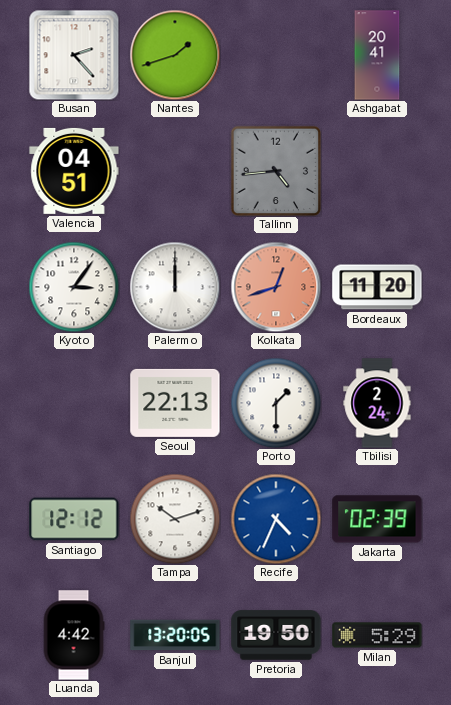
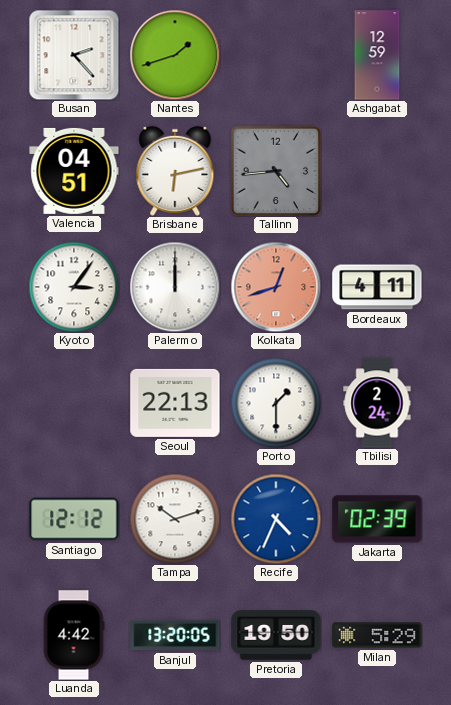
Ashgabat: 20:41 -> 12:59
Brisbane: none -> 6:13
Bordeaux: 11:20 -> 4:11
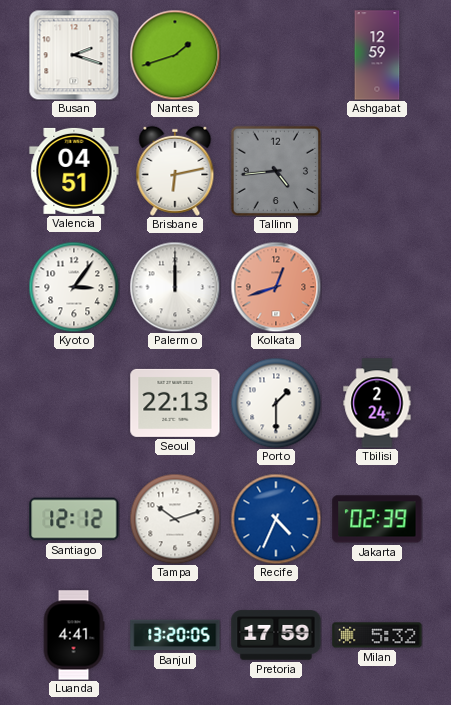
Busan: 2:23 -> 2:18
Bordeaux: 4:11 -> none
Luanda: 4:42 -> 4:41
Pretoria: 19:50 -> 17:59
Milan: 5:29 -> 5:32
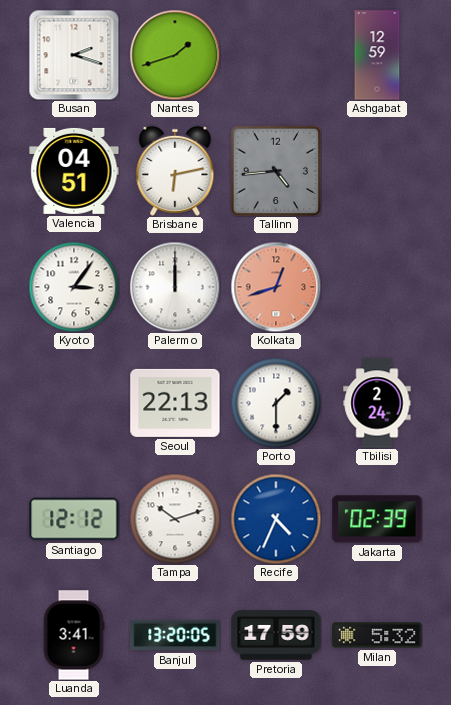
Luanda: 4:41 -> 3:41
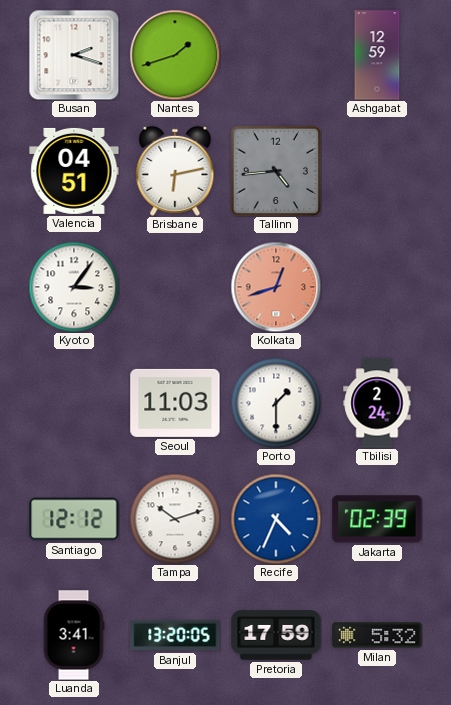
Palermo: 12:00 -> none
Seoul: 22:13 -> 11:03
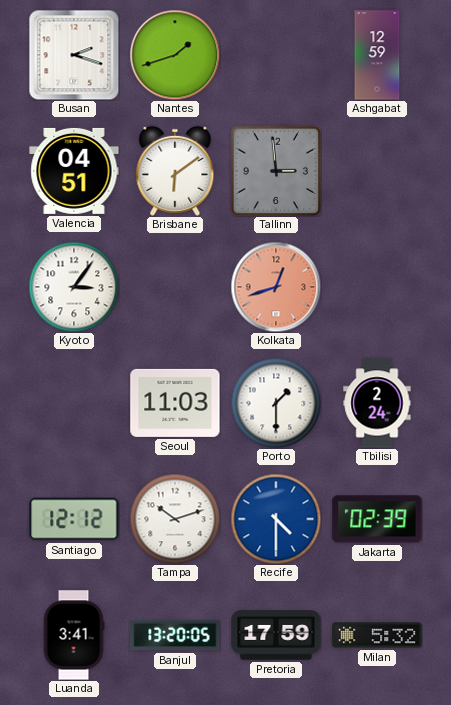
Brisbane: 6:13 -> 6:09
Tallinn: 4:44 -> 2:59
Recife: 4:34 -> 4:30
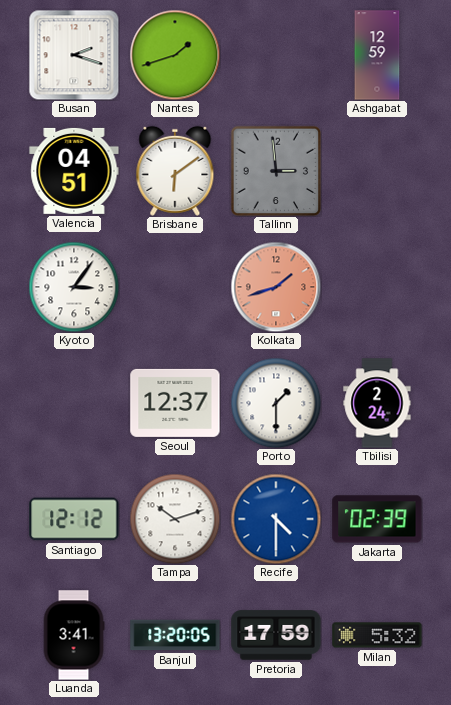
Kolkata: 12:42 -> 1:42
Seoul: 11:03 -> 12:37
